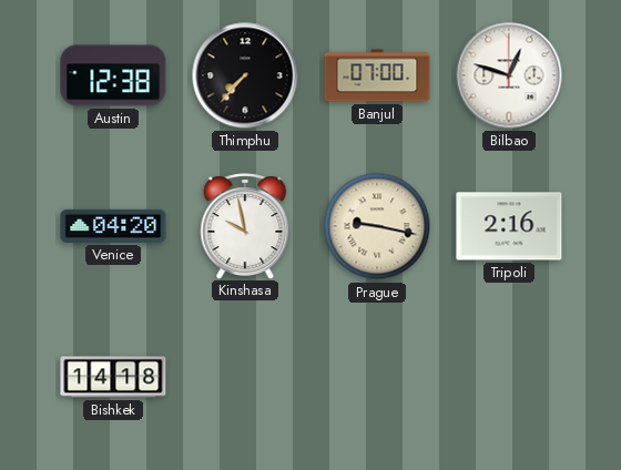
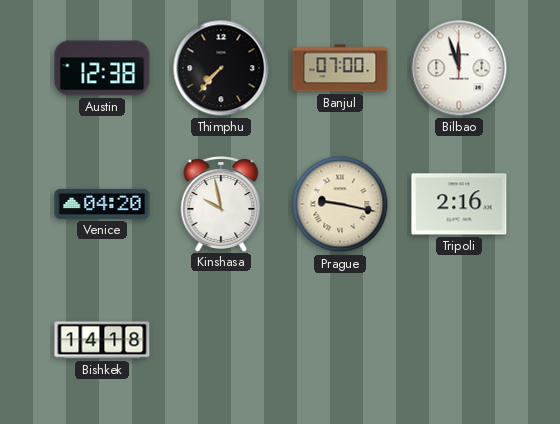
Bilbao: 12:48 -> 11:57
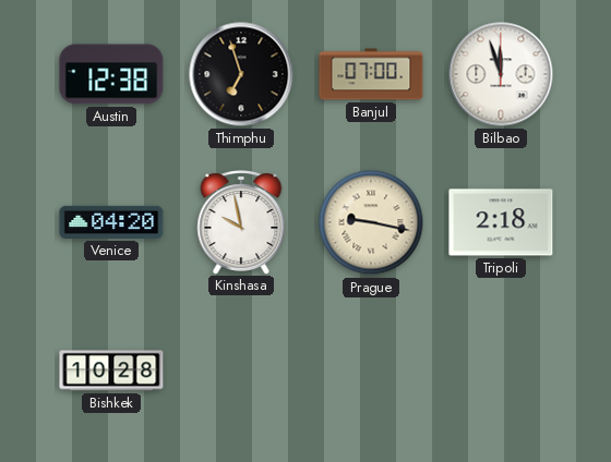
Thimphu: 7:37 -> 6:57
Tripoli: 2:16 -> 2:18
Bishkek: 14:18 -> 10:28
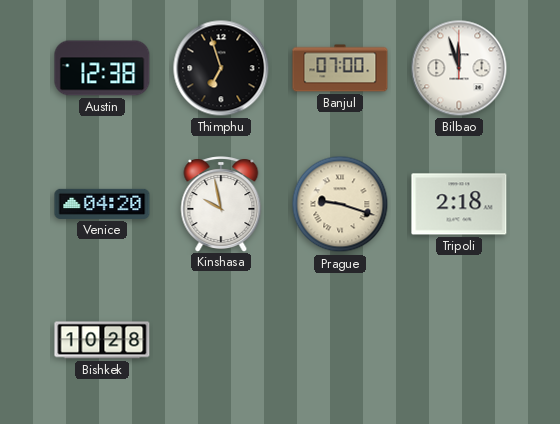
Prague: 9:17 -> 9:18
